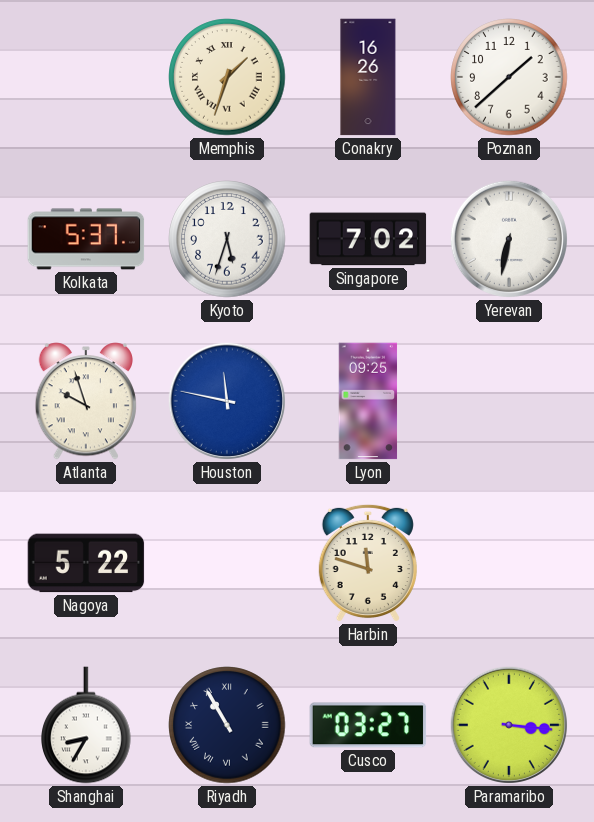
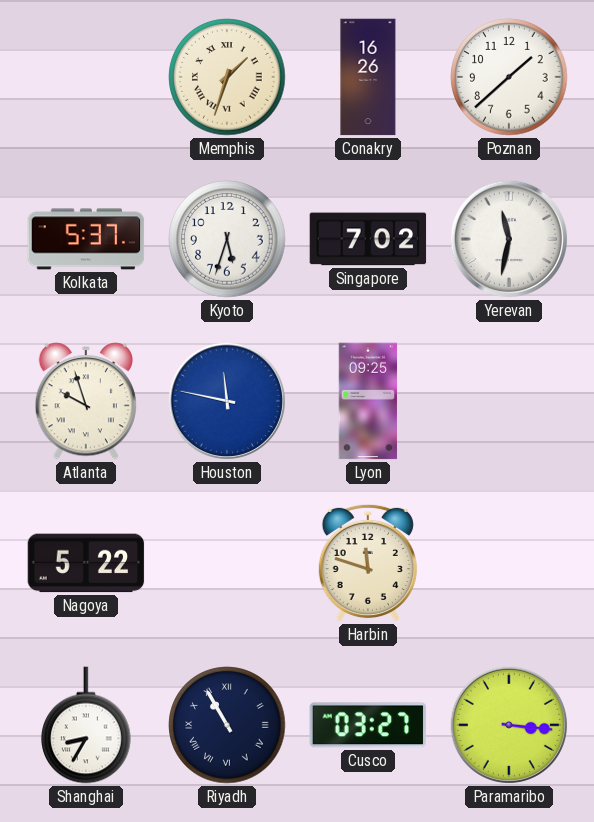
Yerevan: 6:32 -> 11:32
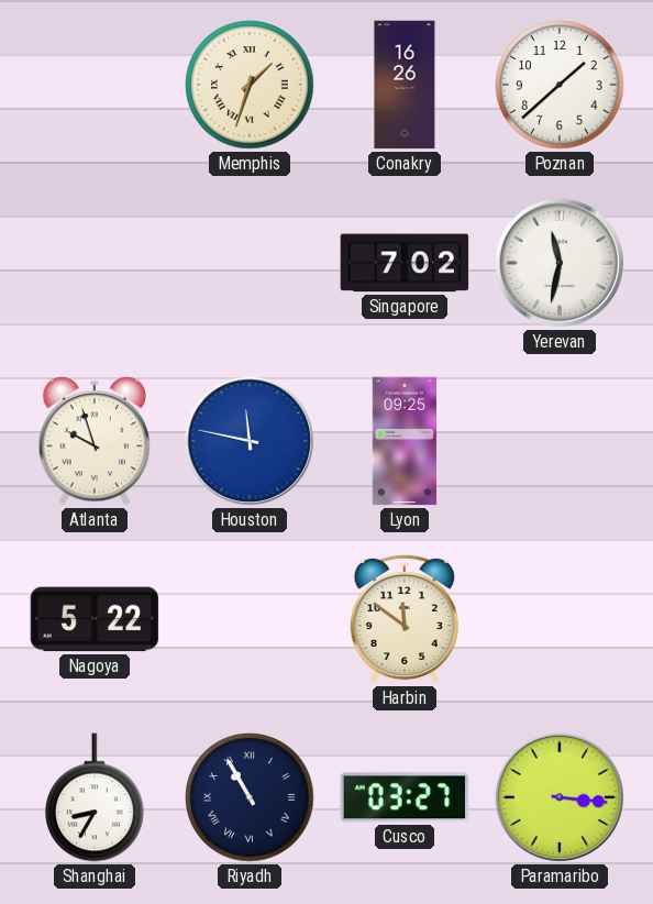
Kolkata: 5:37 -> none
Kyoto: 5:33 -> none
Harbin: 11:48 -> 11:51
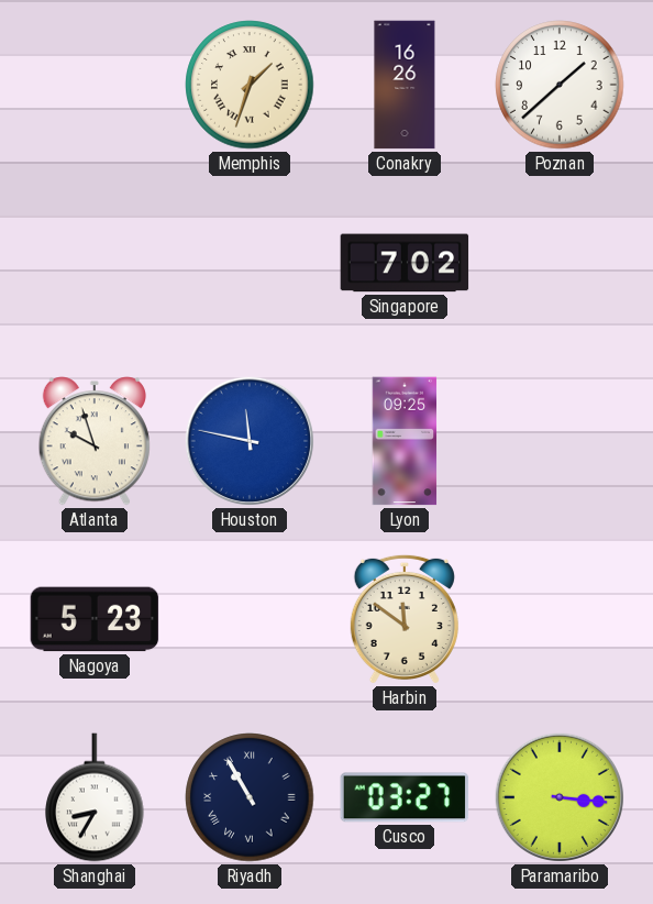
Yerevan: 11:32 -> none
Nagoya: 5:22 -> 5:23
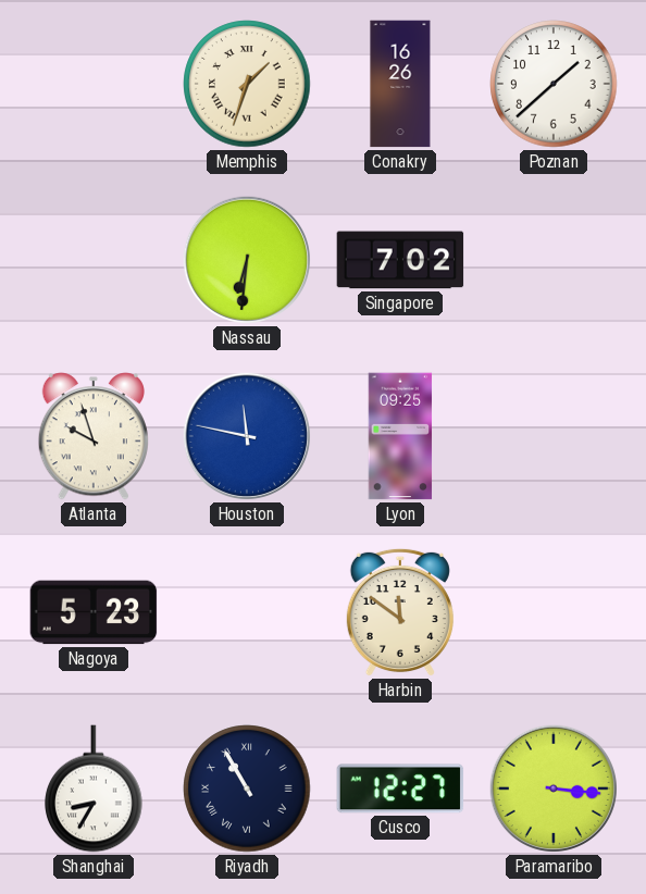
Nassau: none -> 6:31
Cusco: 03:27 -> 12:27
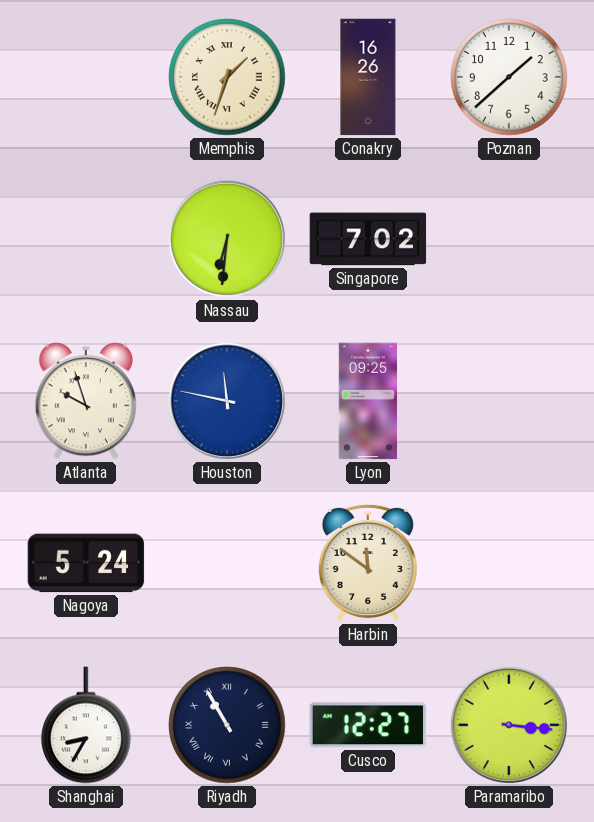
Nagoya: 5:23 -> 5:24
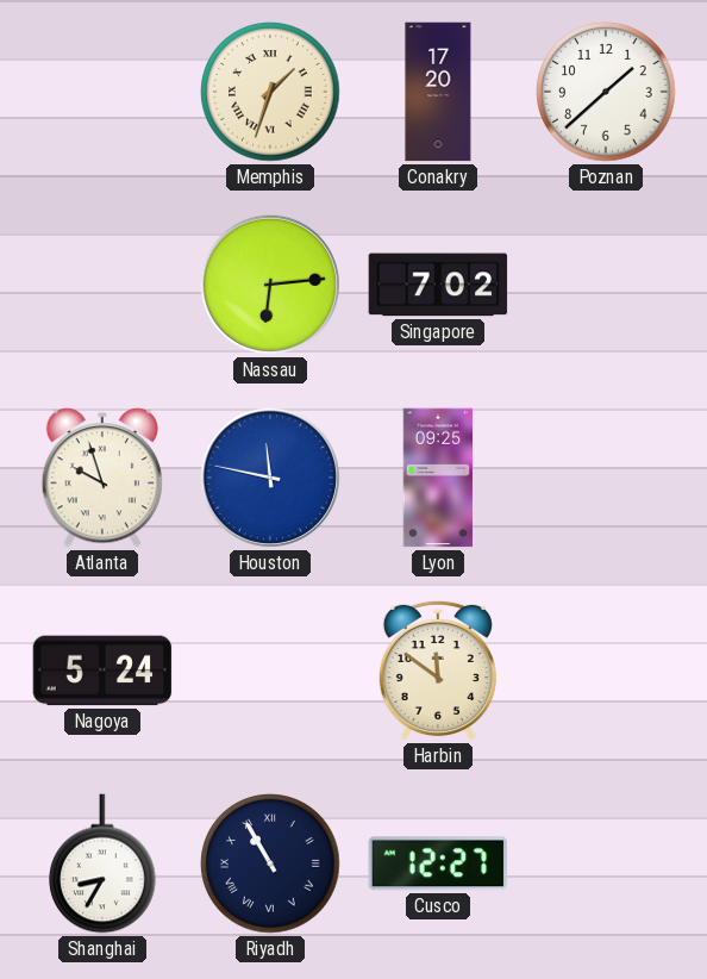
Conakry: 16:26 -> 17:20
Nassau: 6:31 -> 6:14
Paramaribo: 3:16 -> none
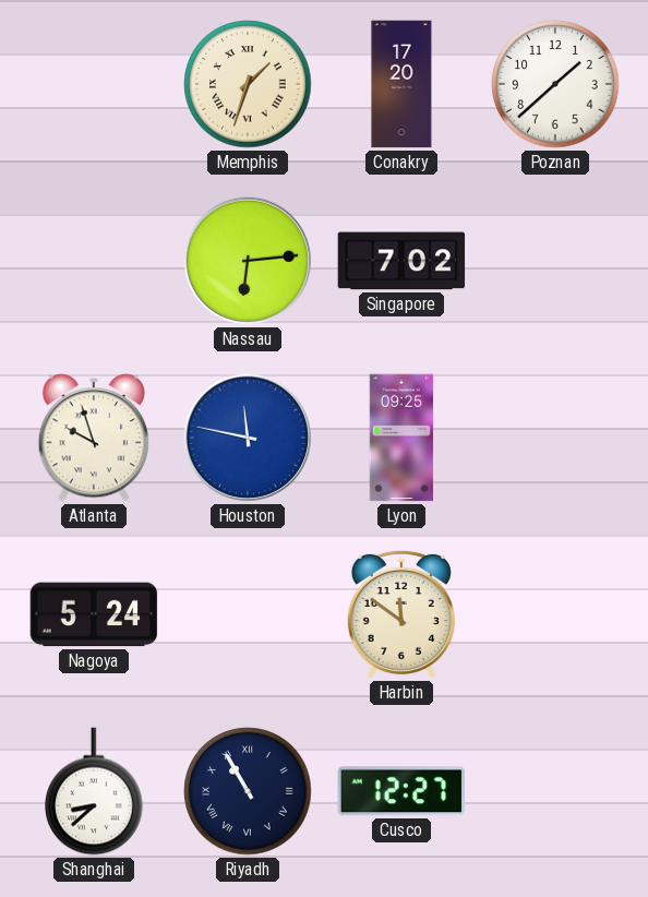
Shanghai: 8:35 -> 8:38
